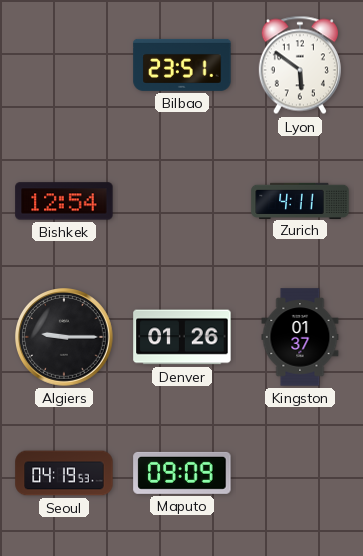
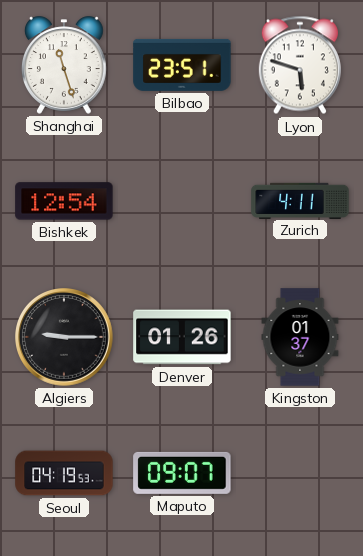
Shanghai: none -> 11:27
Lyon: 5:51 -> 5:48
Maputo: 09:09 -> 09:07
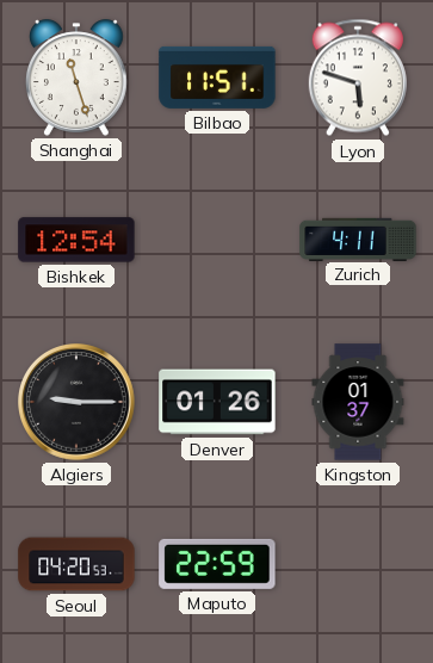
Bilbao: 23:51 -> 11:51
Seoul: 04:19 -> 04:20
Maputo: 09:07 -> 22:59
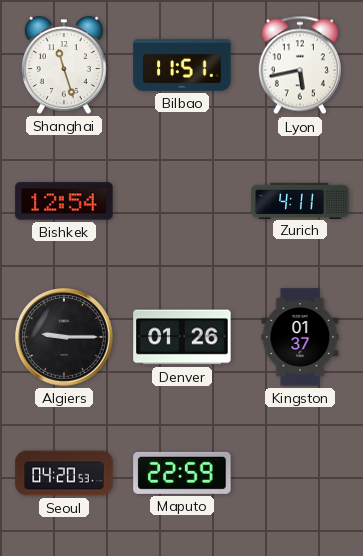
Lyon: 5:48 -> 5:43
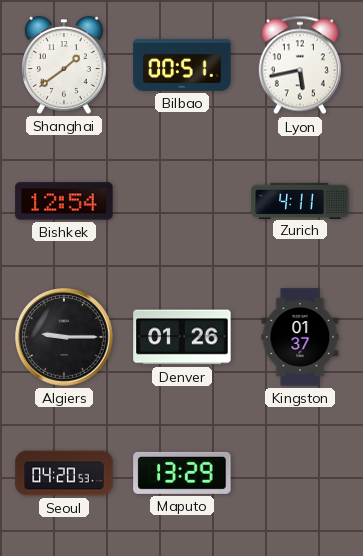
Shanghai: 11:27 -> 1:39
Bilbao: 11:51 -> 00:51
Maputo: 22:59 -> 13:29
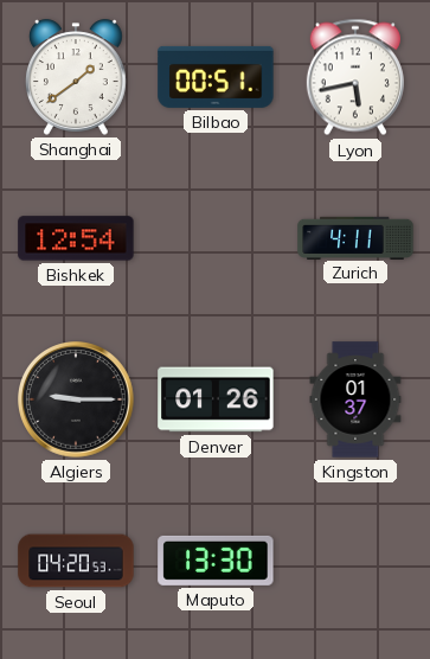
Maputo: 13:29 -> 13:30
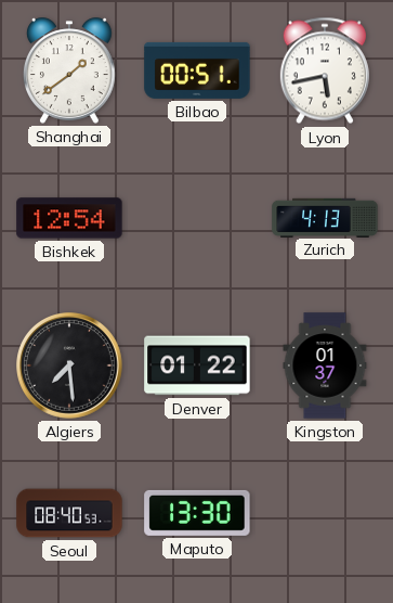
Zurich: 4:11 -> 4:13
Algiers: 9:15 -> 7:29
Denver: 01:26 -> 01:22
Seoul: 04:20 -> 08:40
